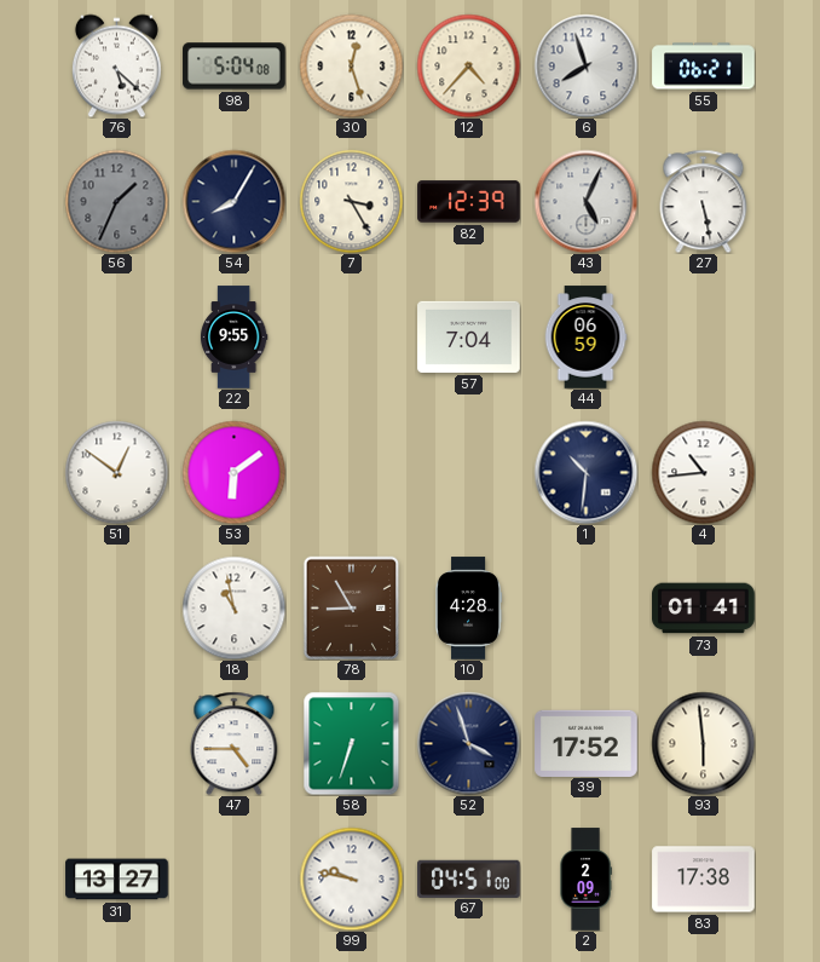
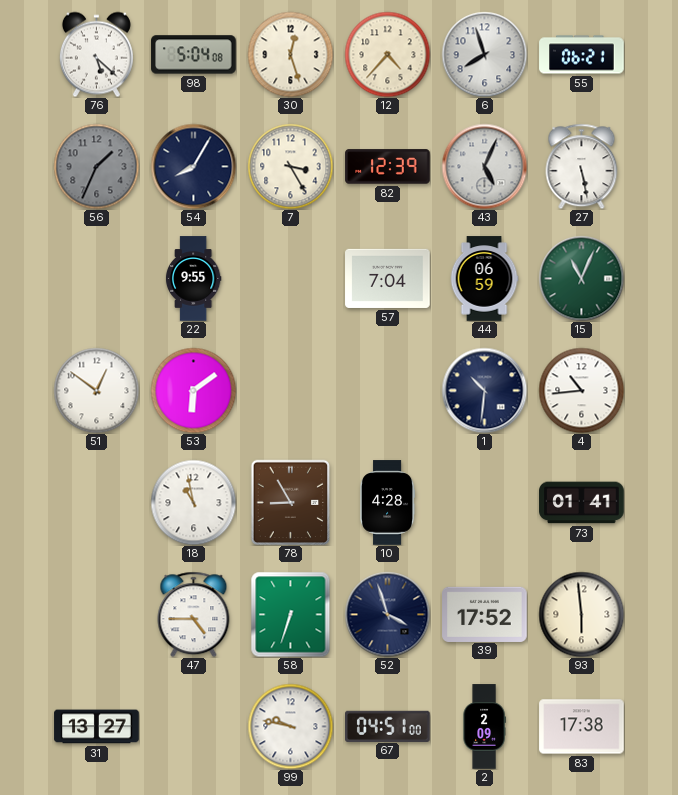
15: none -> 11:04
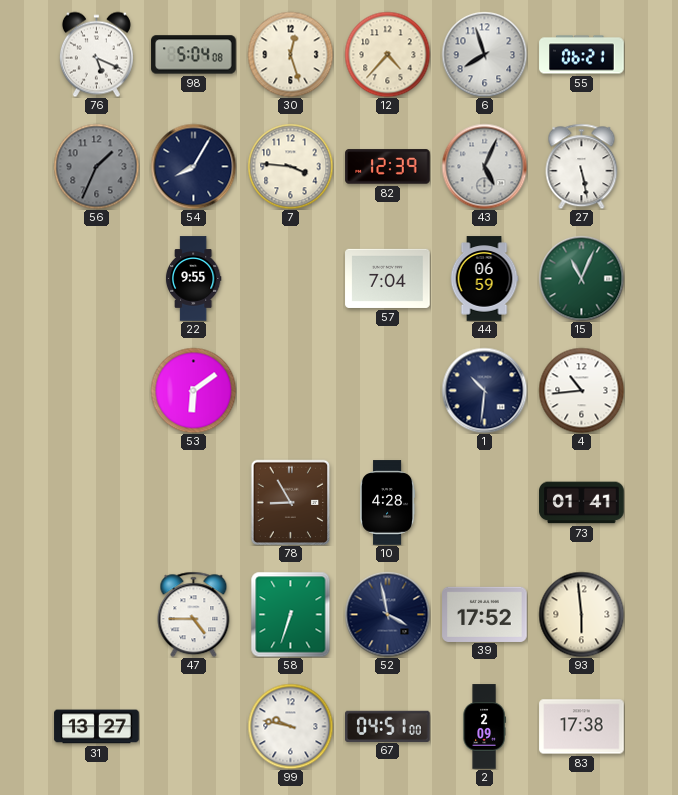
76: 5:22 -> 5:19
7: 3:25 -> 3:46
51: 12:51 -> none
18: 10:58 -> none
52: 3:57 -> 3:58
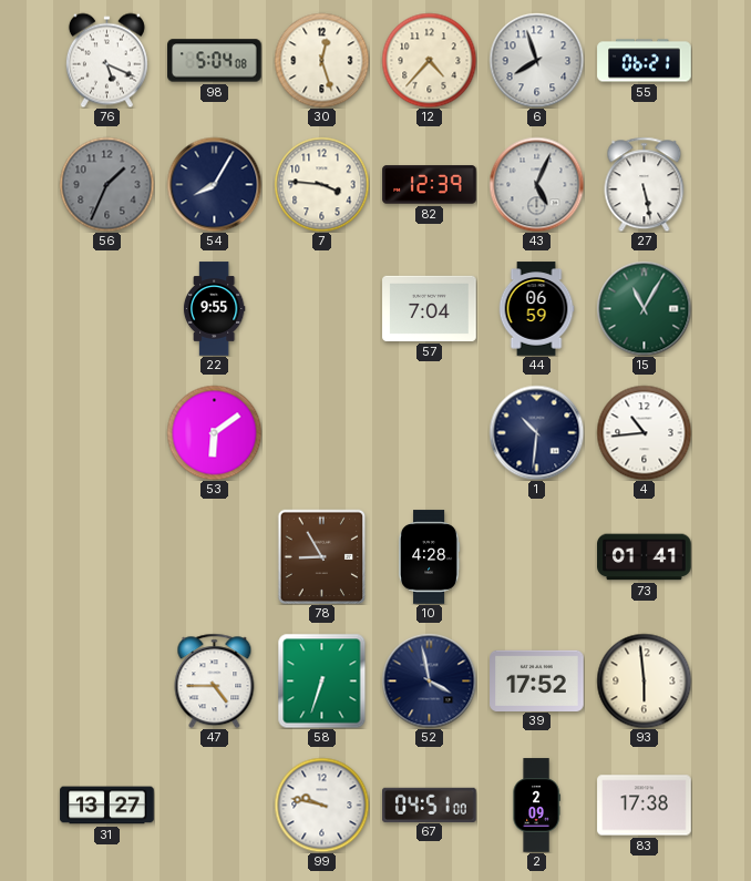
15: 11:04 -> 11:05
